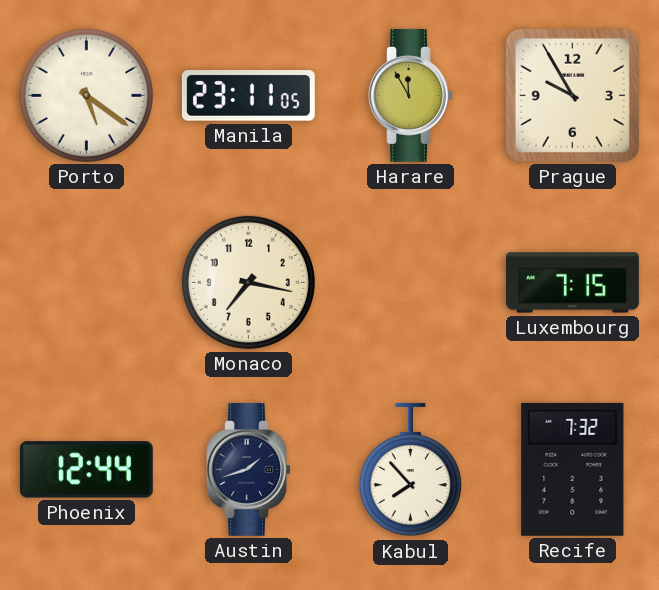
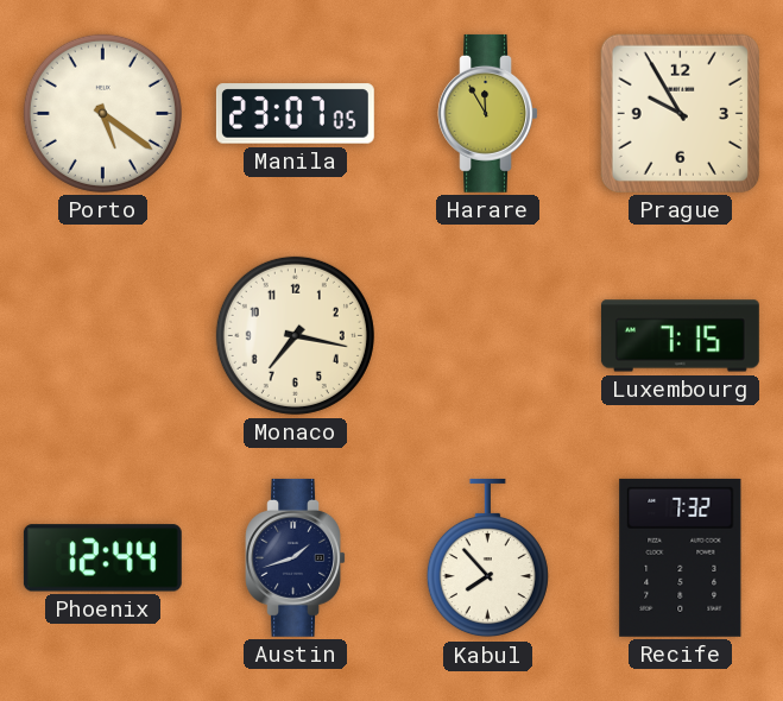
Manila: 23:11 -> 23:07
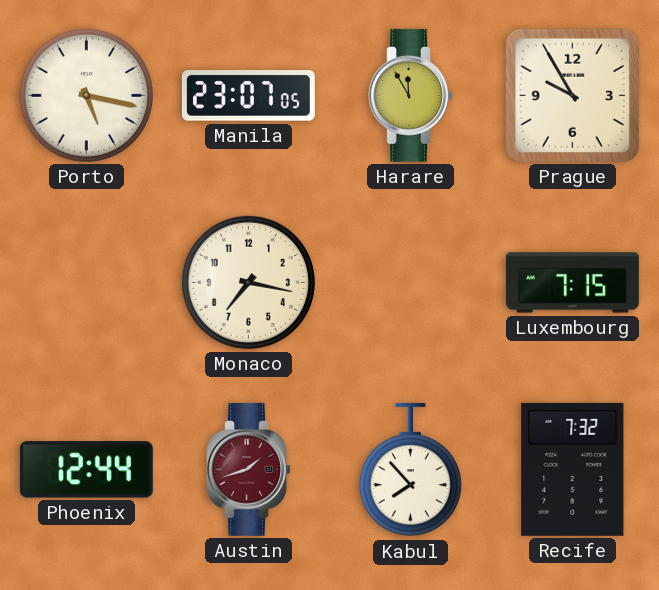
Porto: 5:21 -> 5:17
Austin dial: navy -> burgundy
